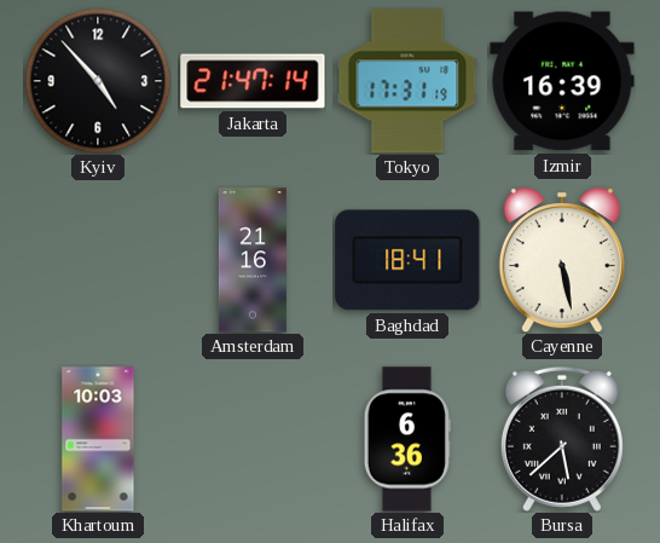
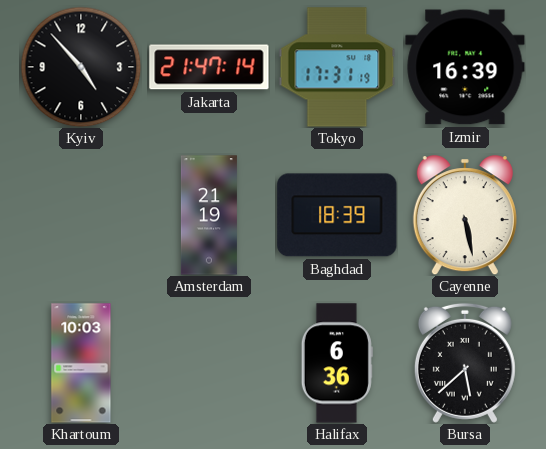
Amsterdam: 21:16 -> 21:19
Baghdad: 18:41 -> 18:39
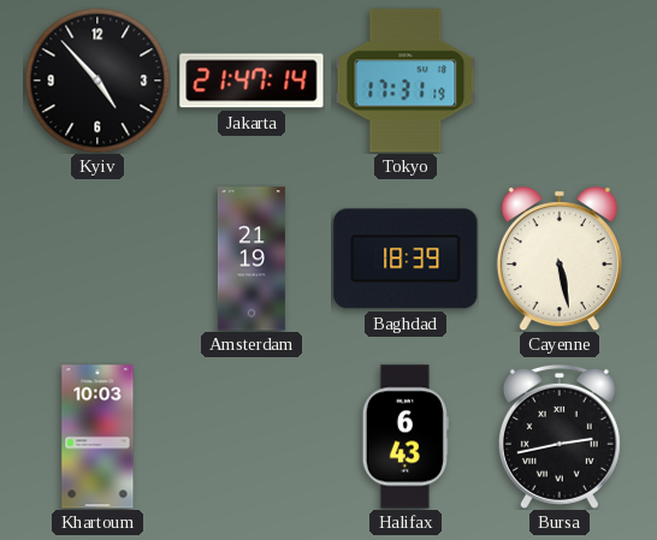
Izmir: 16:39 -> none
Halifax: 6:36 -> 6:43
Bursa: 5:38 -> 2:43
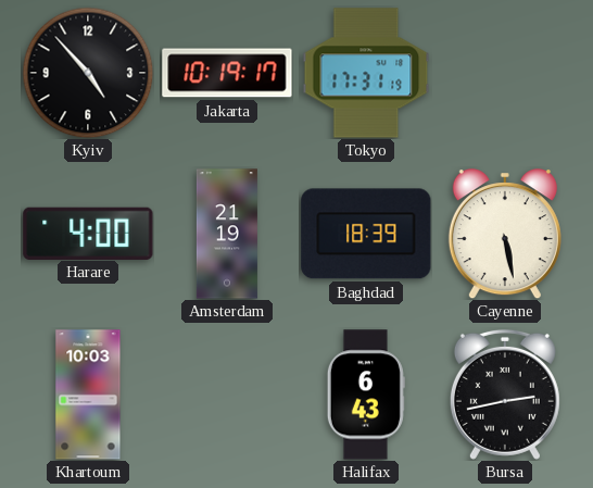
Jakarta: 21:47 -> 10:19
Harare: none -> 4:00
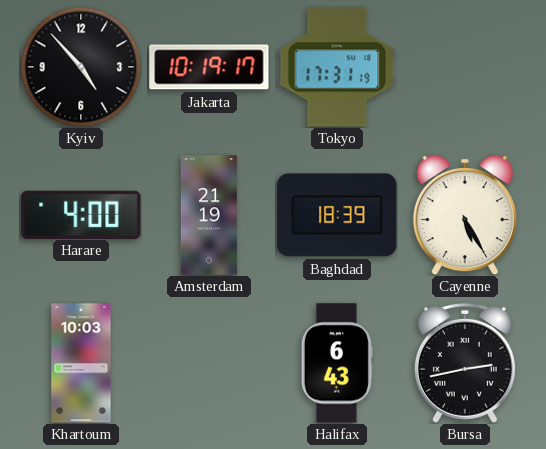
Cayenne: 5:28 -> 5:25
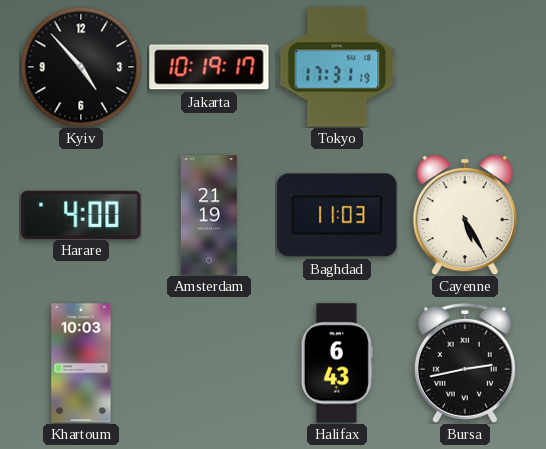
Baghdad: 18:39 -> 11:03
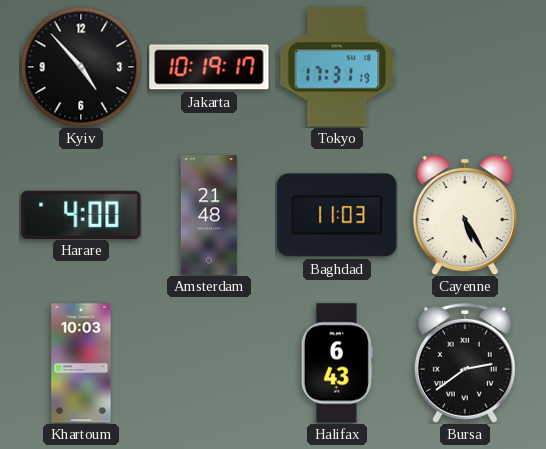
Amsterdam: 21:19 -> 21:48
Bursa: 2:43 -> 2:39
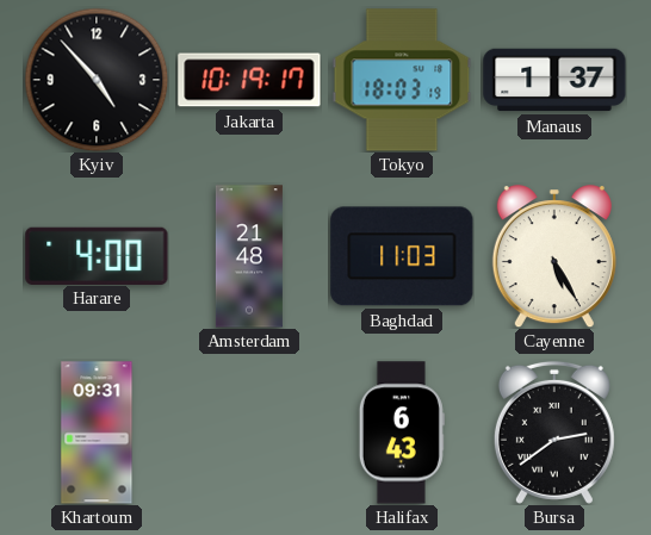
Tokyo: 17:31 -> 18:03
Manaus: none -> 1:37
Khartoum: 10:03 -> 09:31
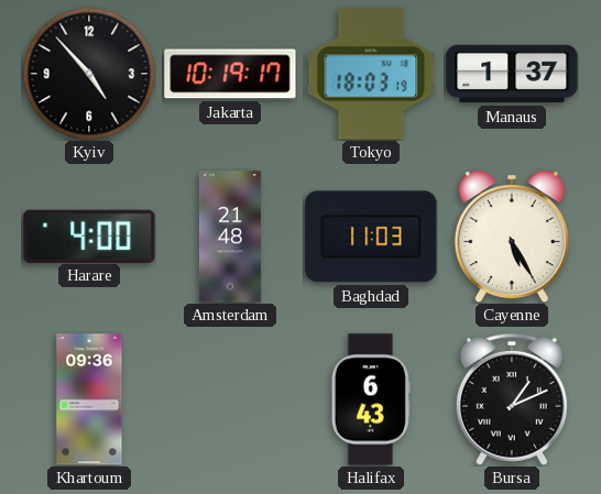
Khartoum: 09:31 -> 09:36
Bursa: 2:39 -> 1:11
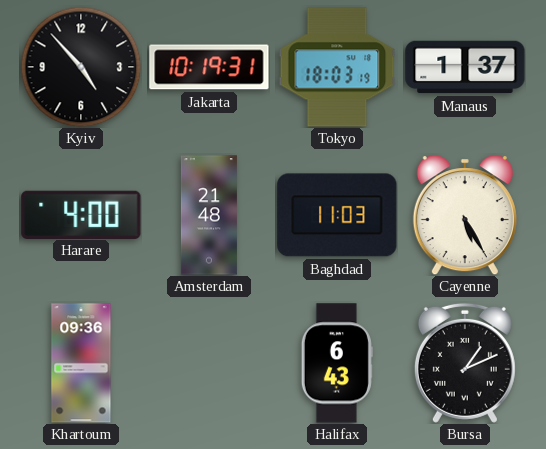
Jakarta: 10:19:17 -> 10:19:31
